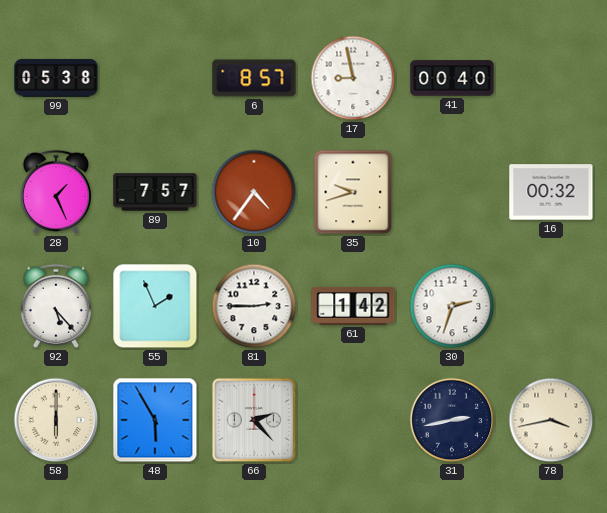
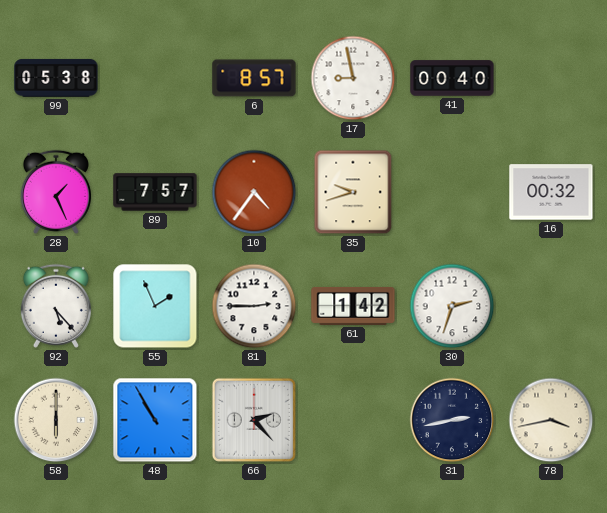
48: 5:55 -> 10:55
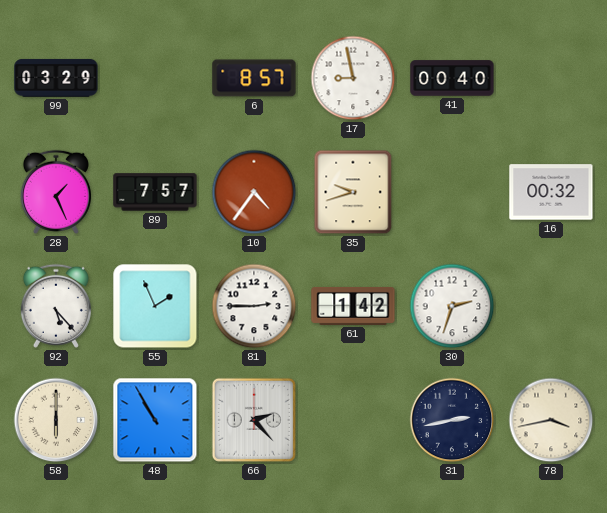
99: 05:38 -> 03:29
